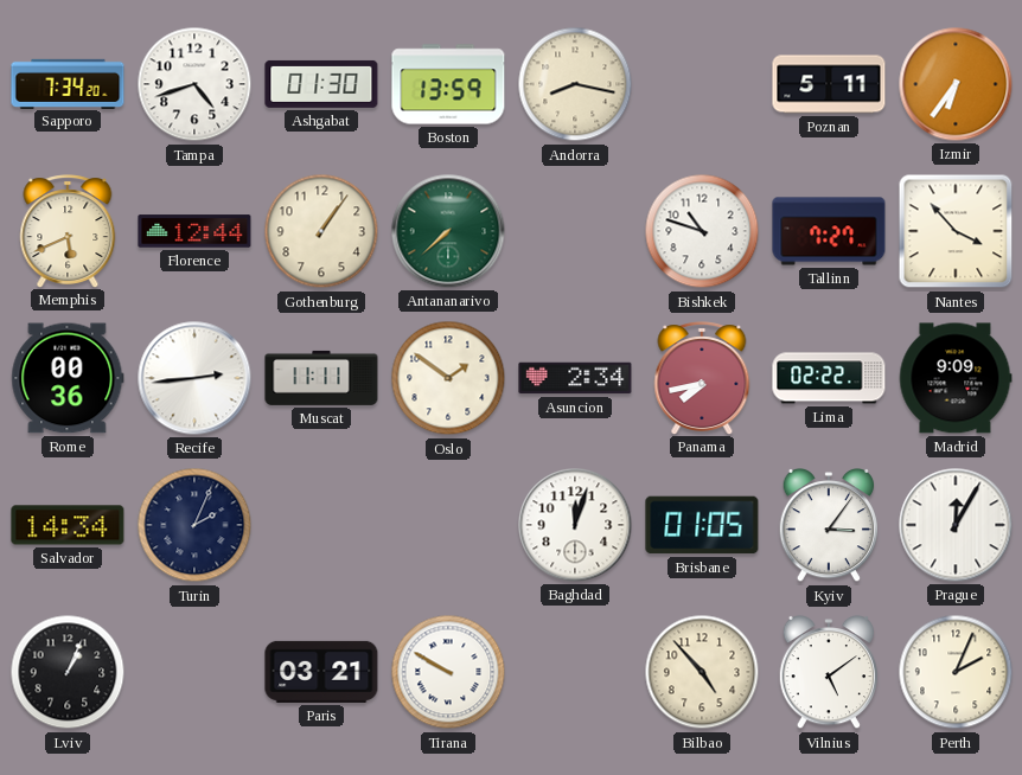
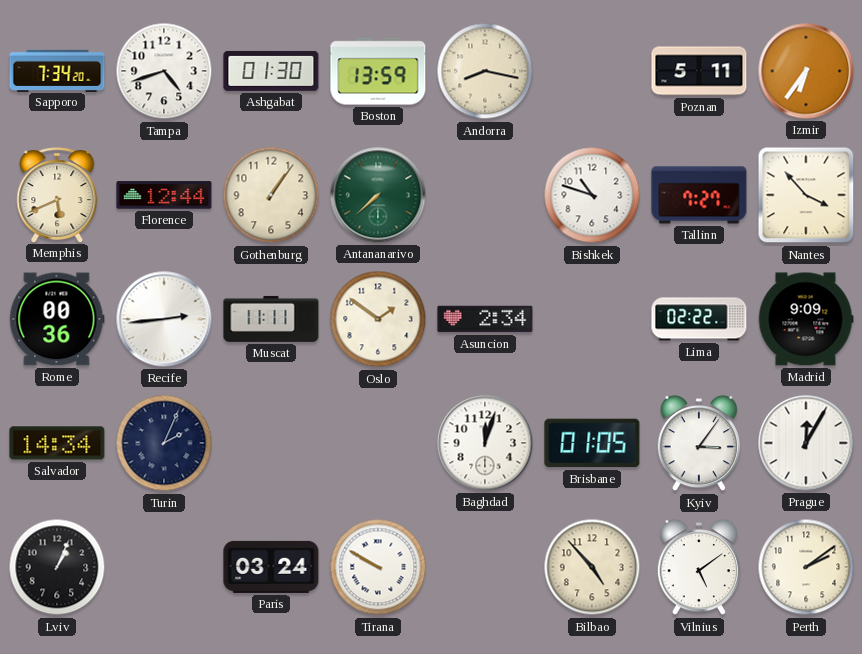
Panama: 7:43 -> none
Paris: 03:21 -> 03:24
Perth: 2:04 -> 2:09
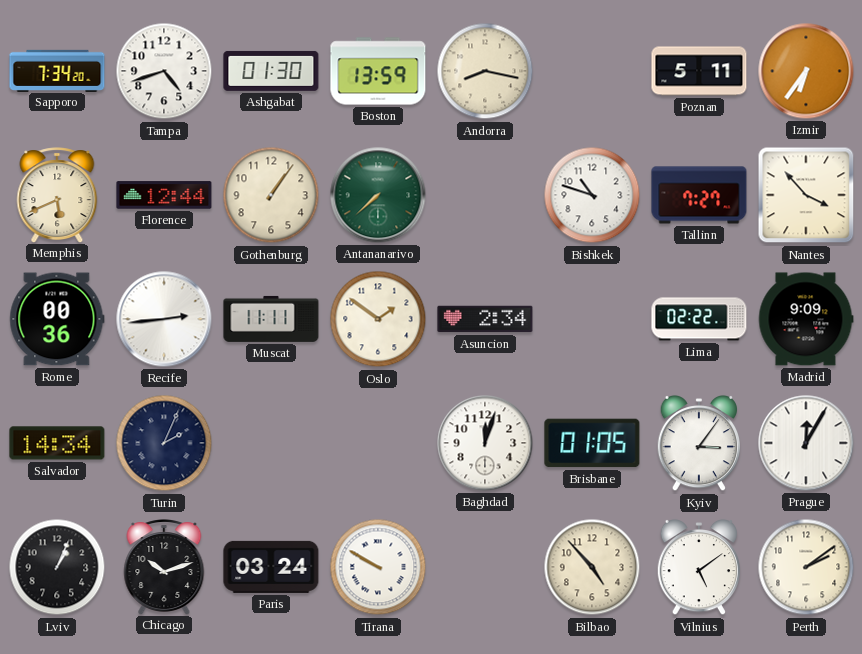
Chicago: none -> 10:12
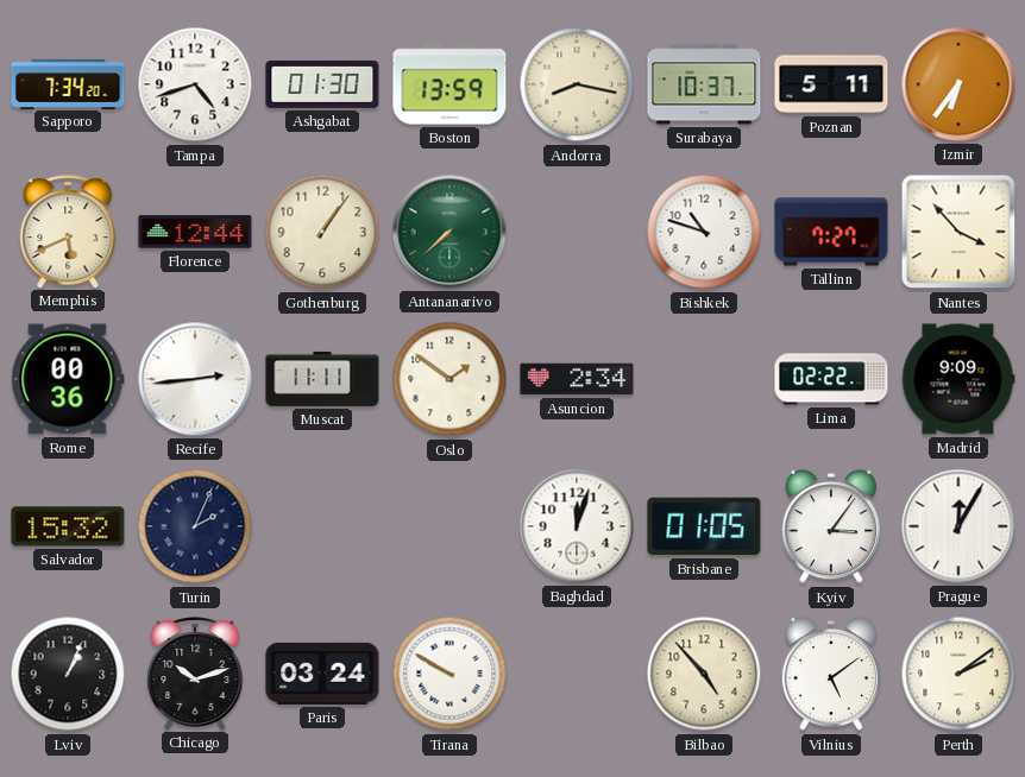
Surabaya: none -> 10:37
Salvador: 14:34 -> 15:32
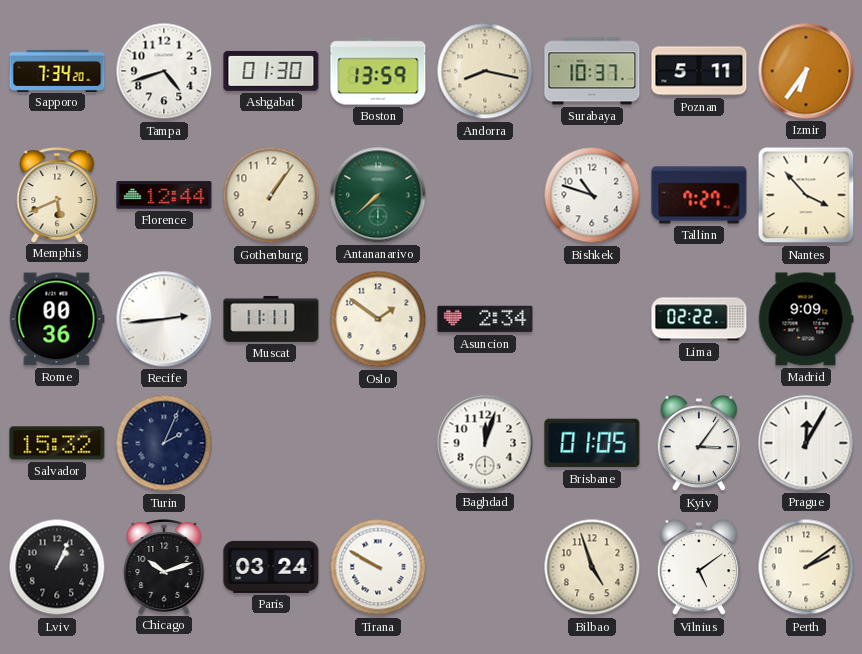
Bilbao: 4:53 -> 4:57
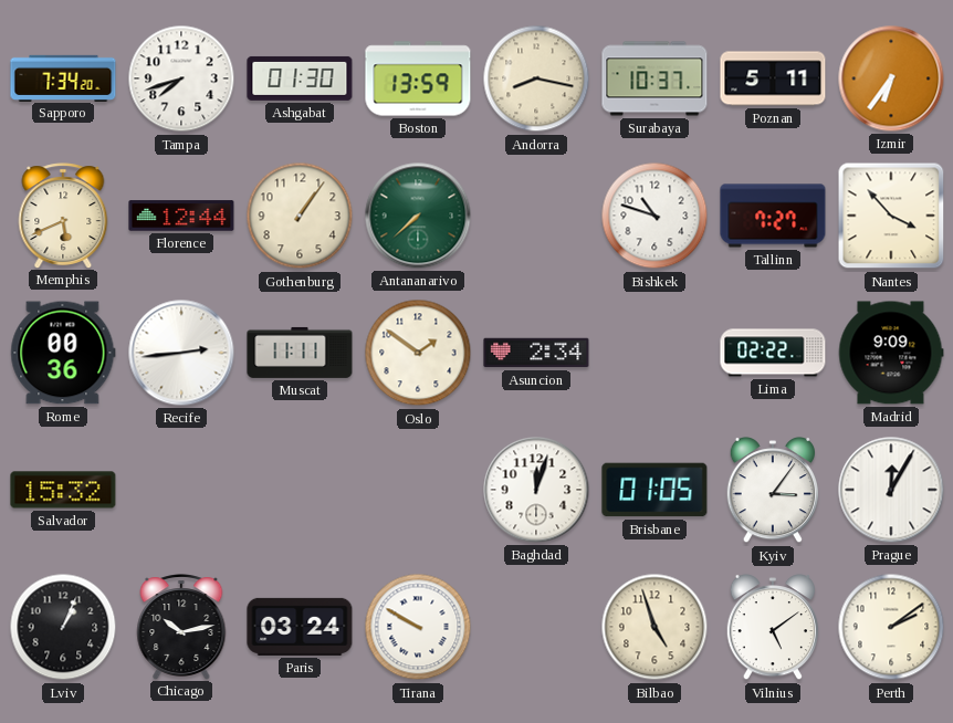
Tampa: 4:42 -> 7:42
Turin: 2:04 -> none
Chicago: 10:12 -> 10:13
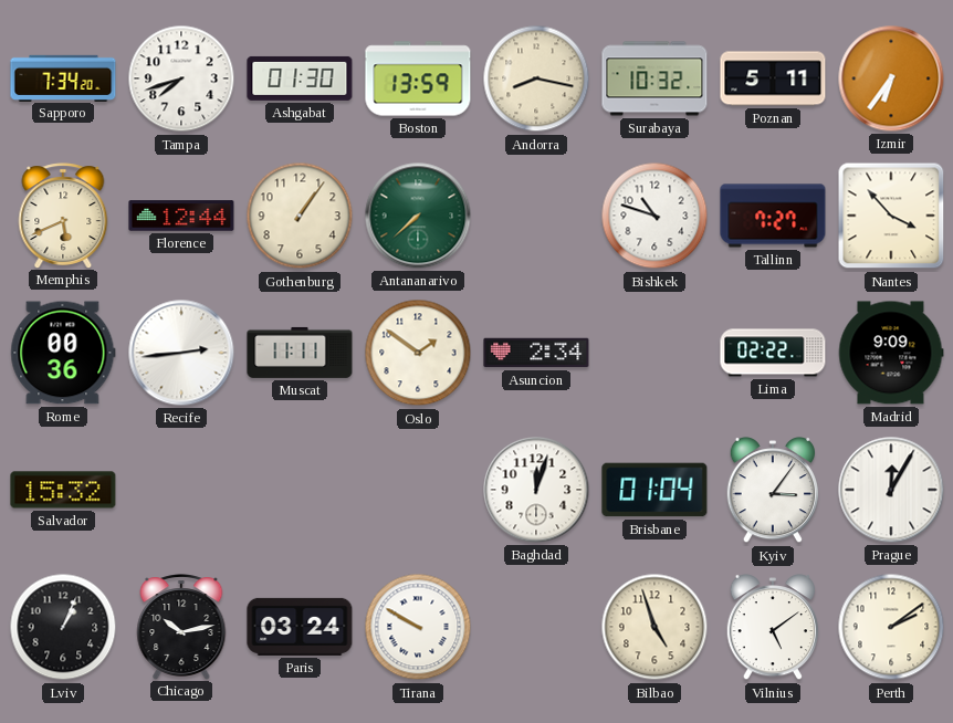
Surabaya: 10:37 -> 10:32
Brisbane: 01:05 -> 01:04
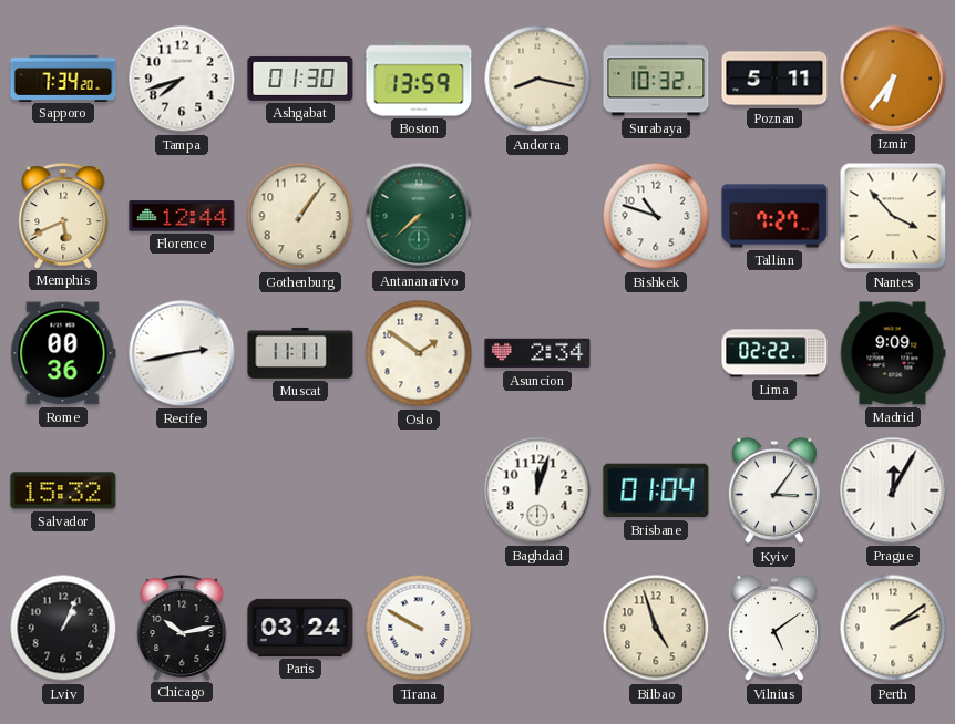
Recife: 2:44 -> 2:43
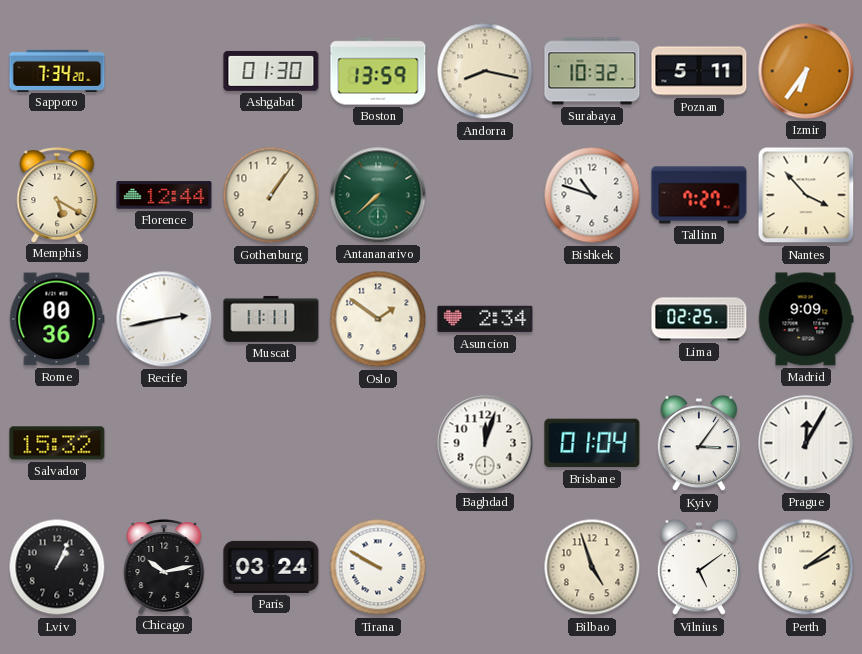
Tampa: 7:42 -> none
Memphis: 5:41 -> 5:20
Lima: 02:22 -> 02:25
